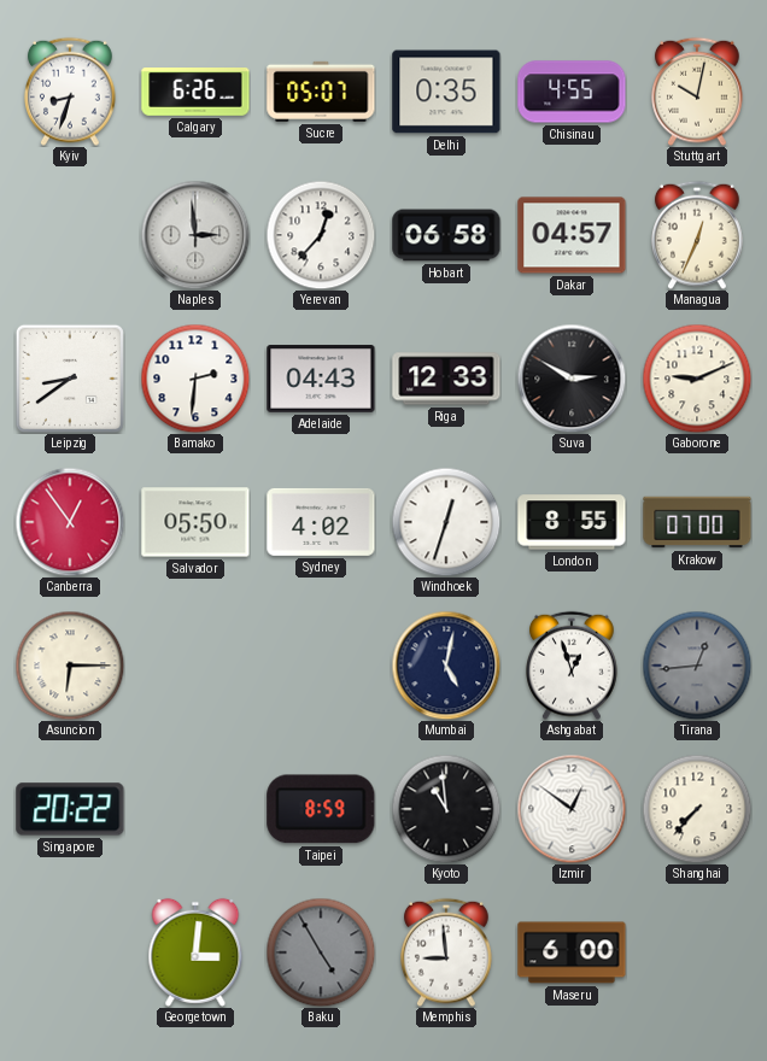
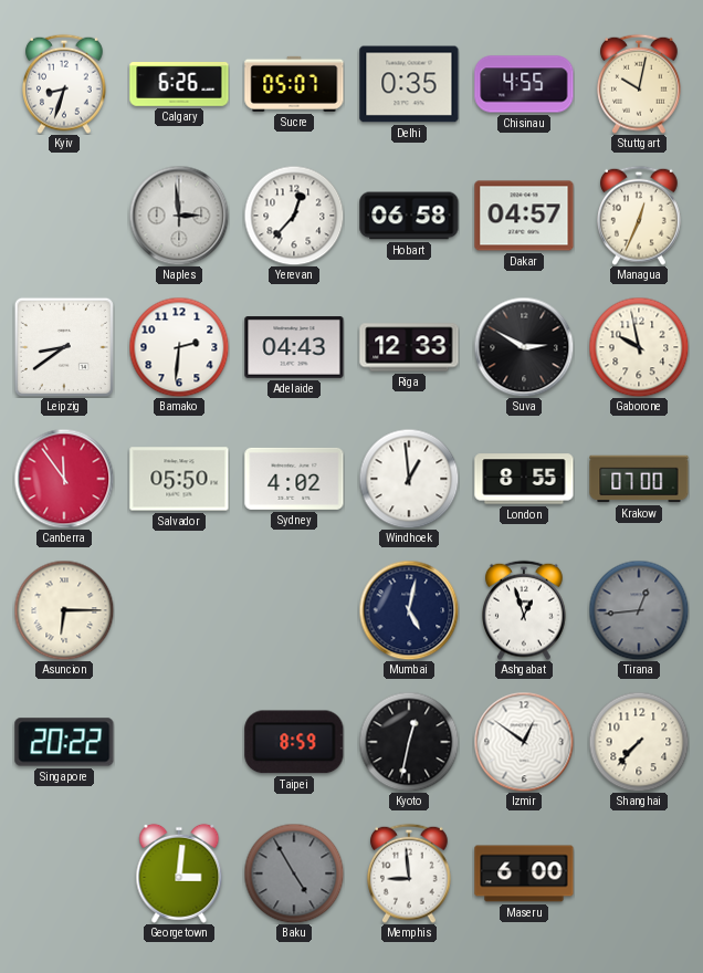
Gaborone: 9:11 -> 9:58
Canberra: 12:54 -> 11:54
Windhoek: 12:33 -> 12:59
Kyoto: 10:59 -> 12:32
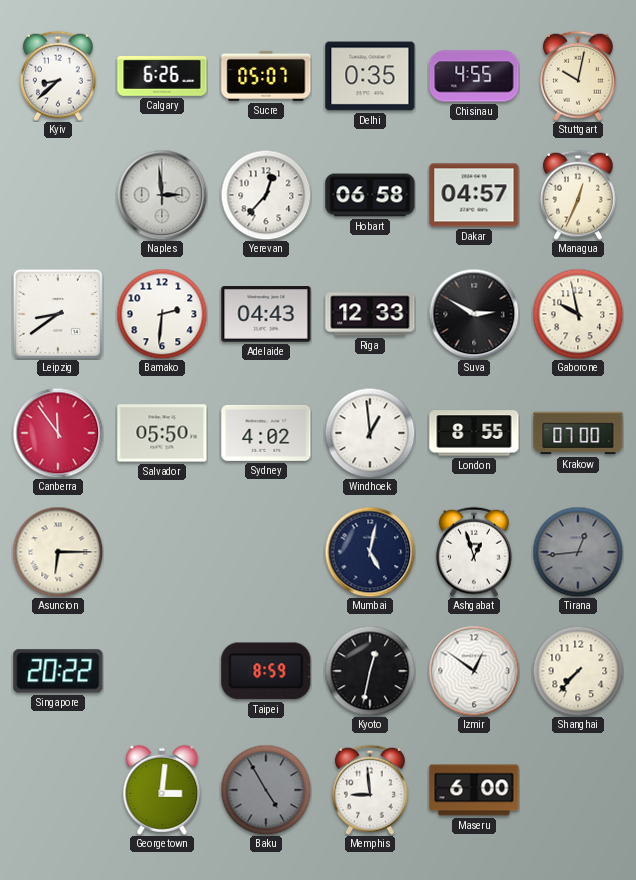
Kyiv: 8:33 -> 8:38
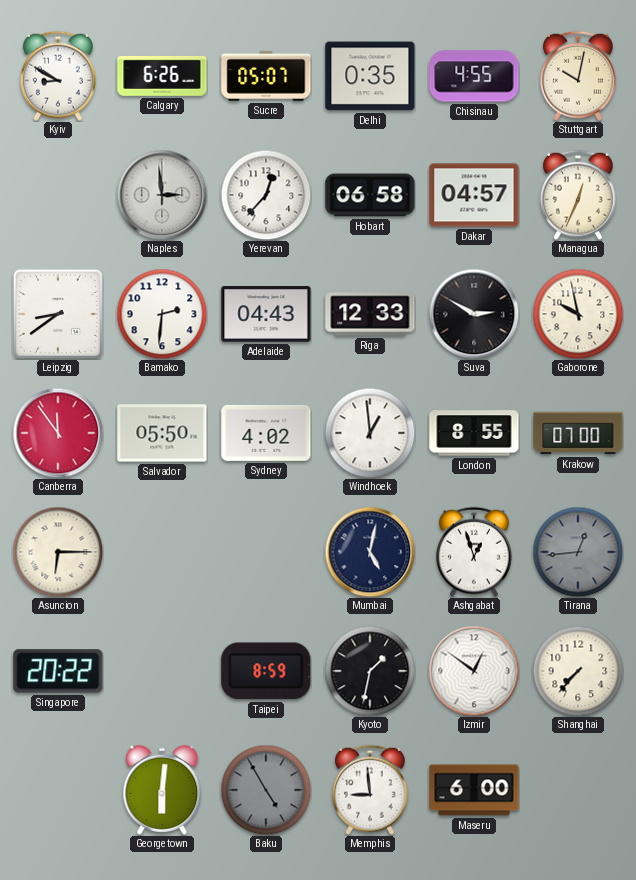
Kyiv: 8:38 -> 8:50
Kyoto: 12:32 -> 1:32
Georgetown: 3:01 -> 6:01
